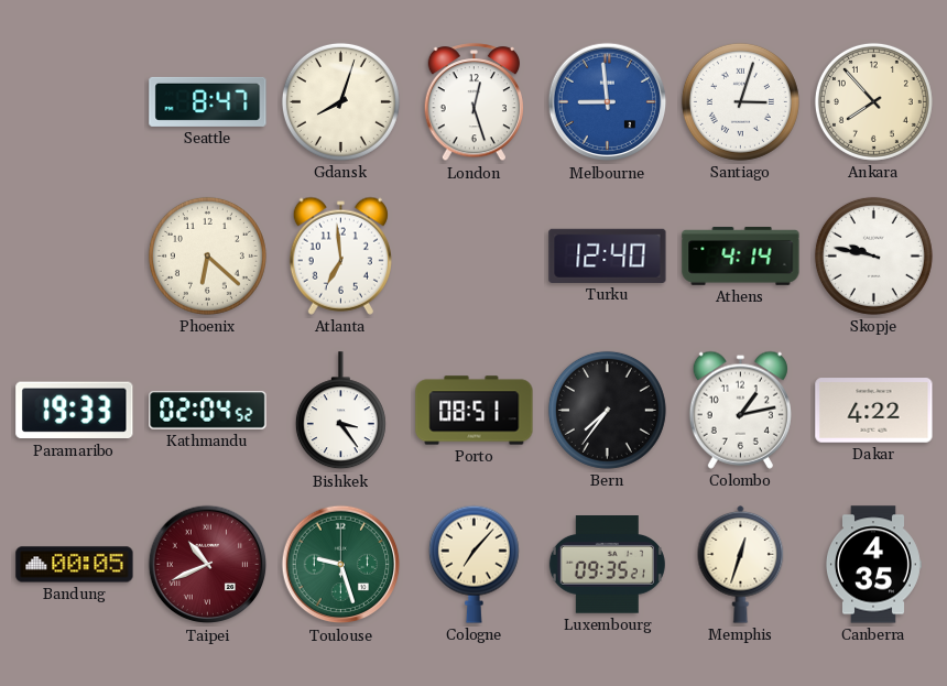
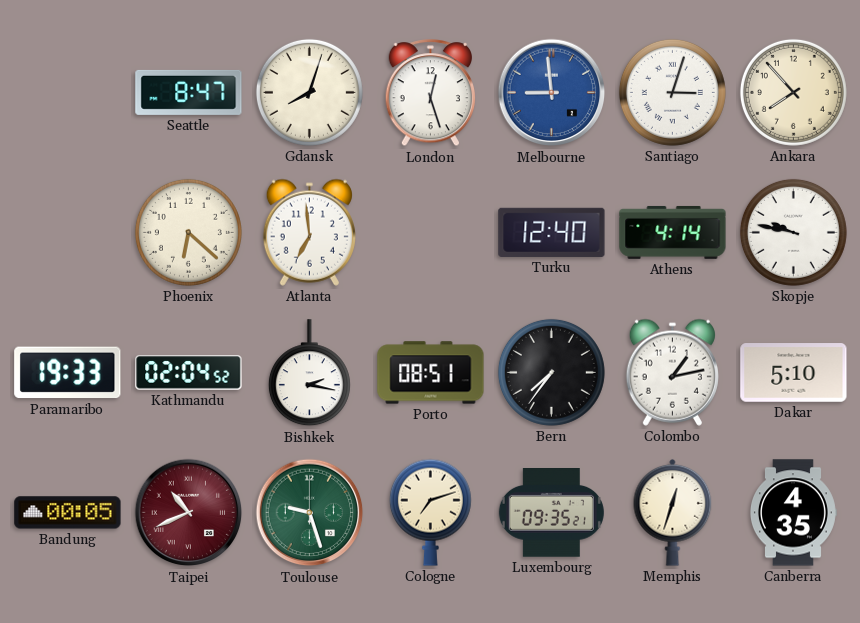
Bishkek: 3:24 -> 2:17
Dakar: 4:22 -> 5:10
Cologne: 7:07 -> 7:12
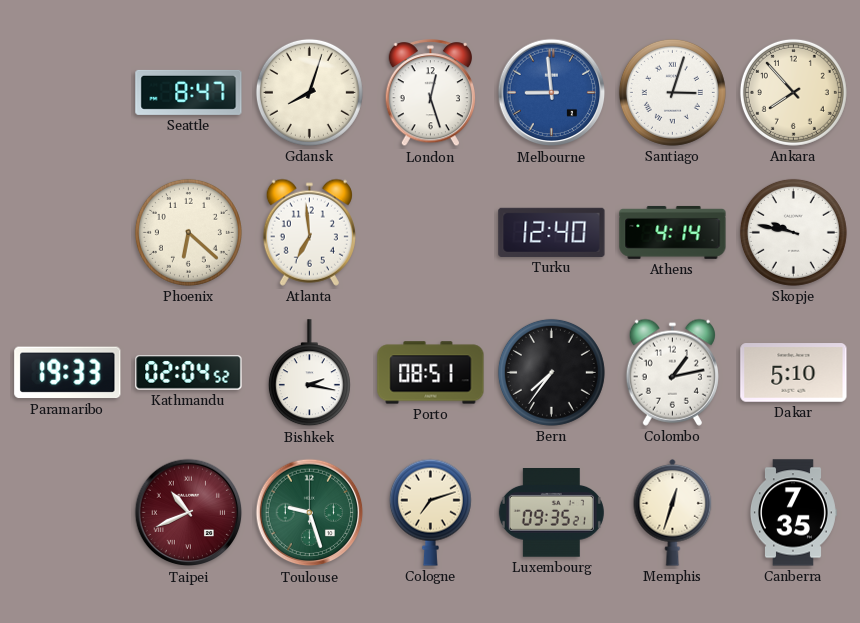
Bandung: 00:05 -> none
Canberra: 4:35 -> 7:35
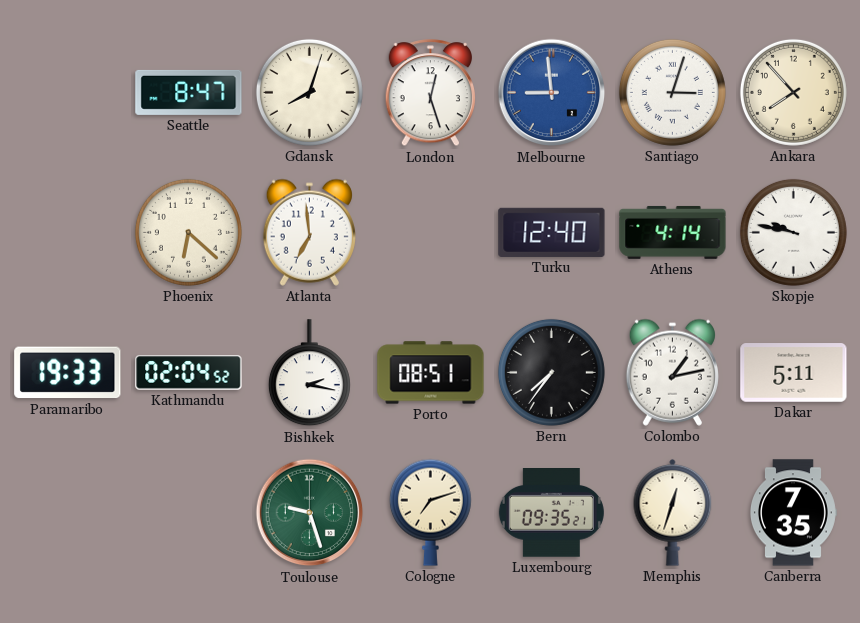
Dakar: 5:10 -> 5:11
Taipei: 10:41 -> none
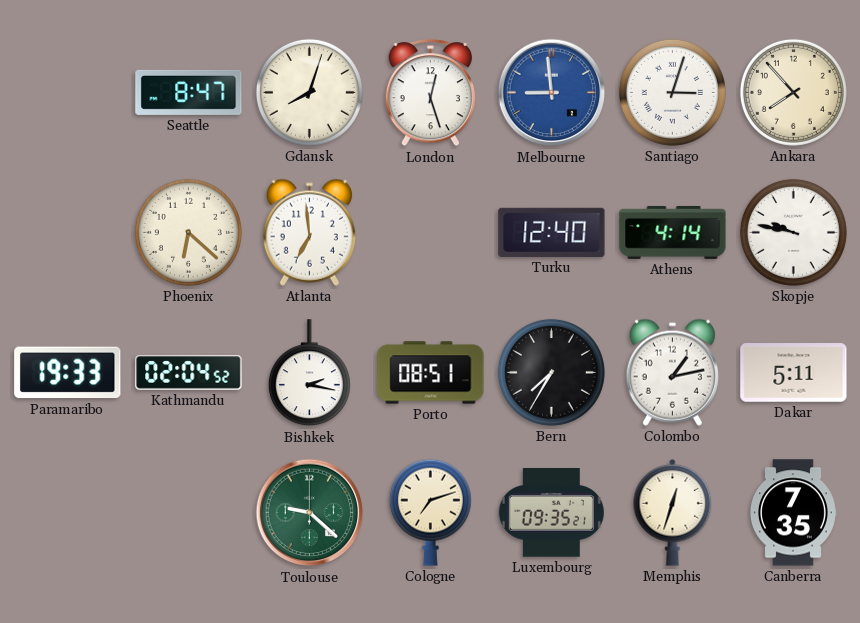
Bern: 7:36 -> 7:35
Toulouse: 9:27 -> 9:22
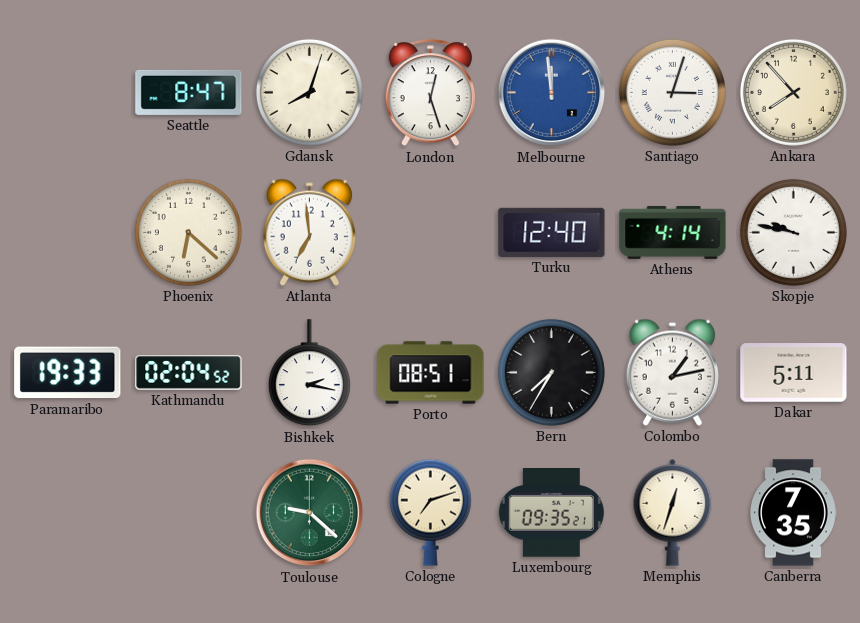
Melbourne: 8:59 -> 11:59
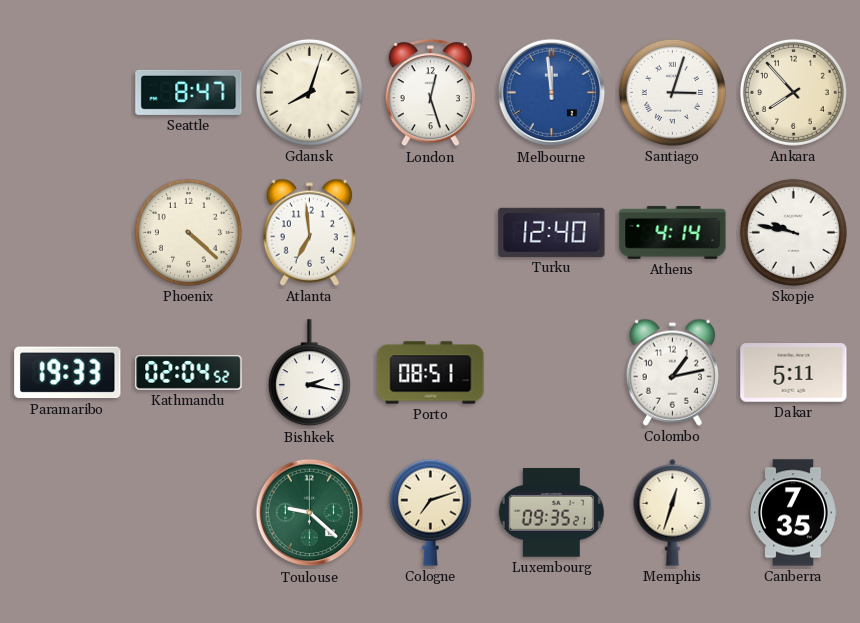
Phoenix: 6:22 -> 4:22
Bern: 7:35 -> none
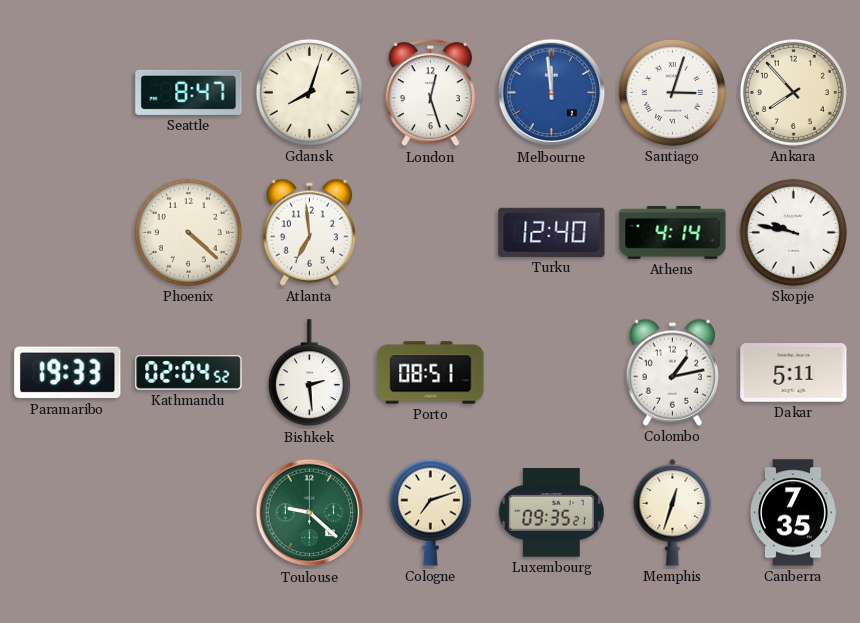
Bishkek: 2:17 -> 2:29
